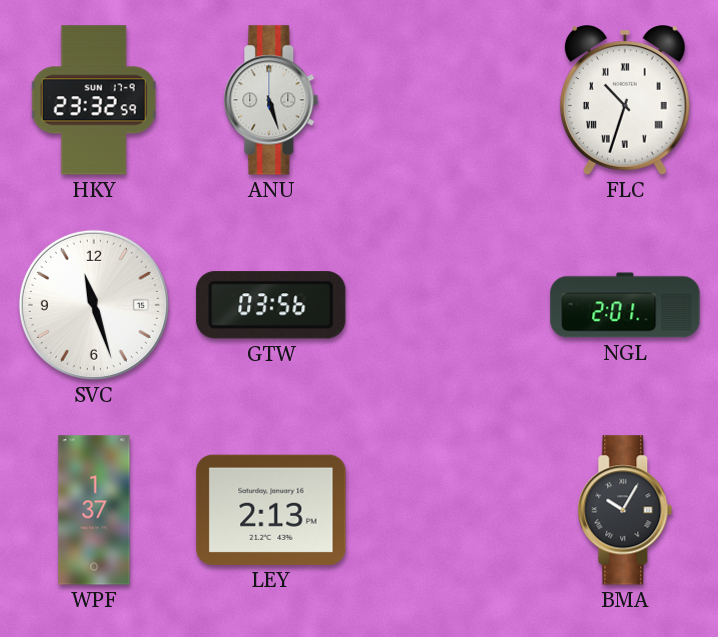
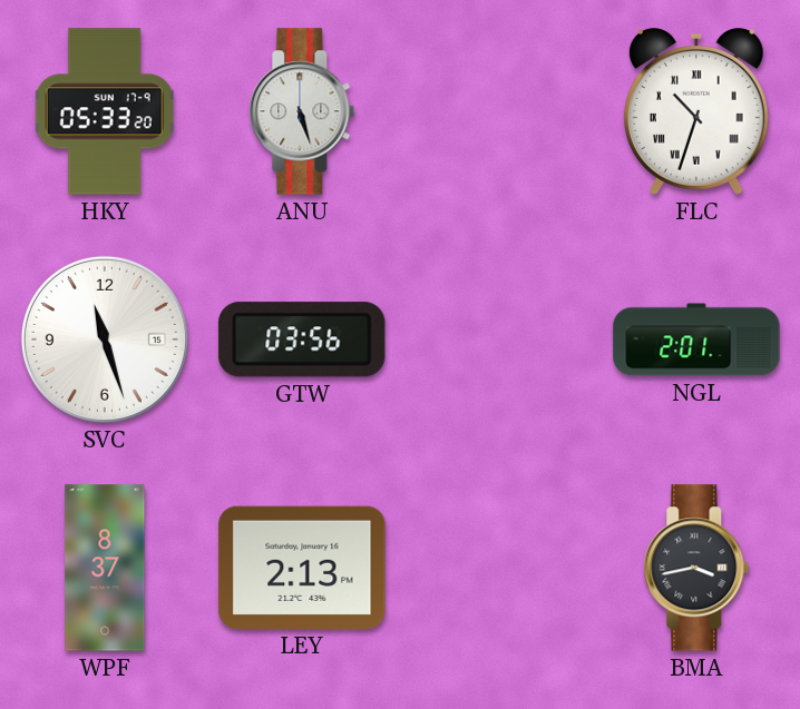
HKY: 23:32 -> 05:33
WPF: 1:37 -> 8:37
BMA: 10:05 -> 3:43
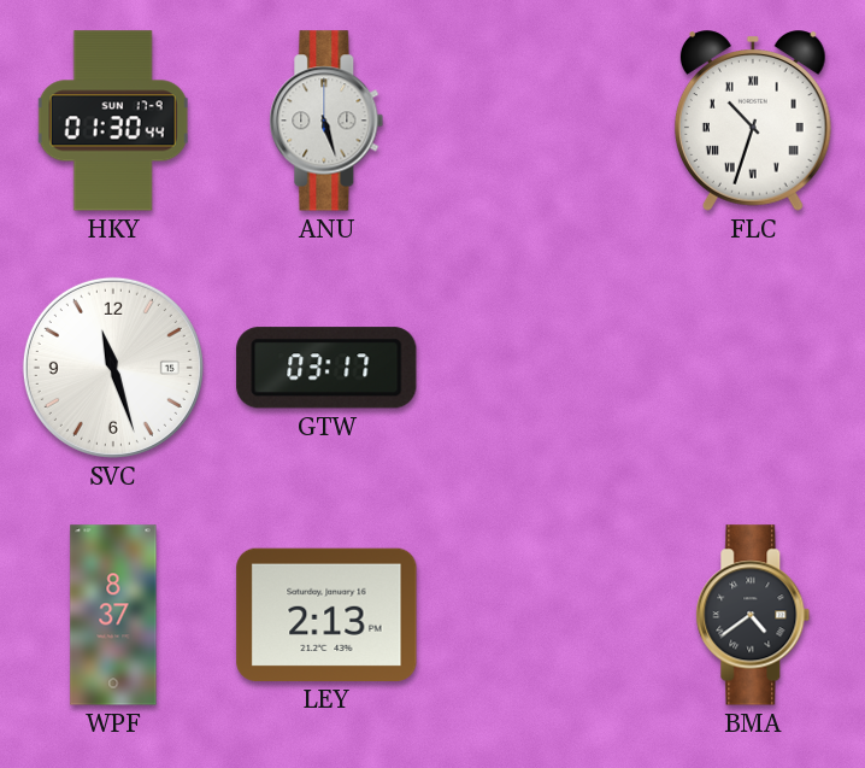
HKY: 05:33 -> 01:30
GTW: 03:56 -> 03:17
NGL: 2:01 -> none
BMA: 3:43 -> 4:39
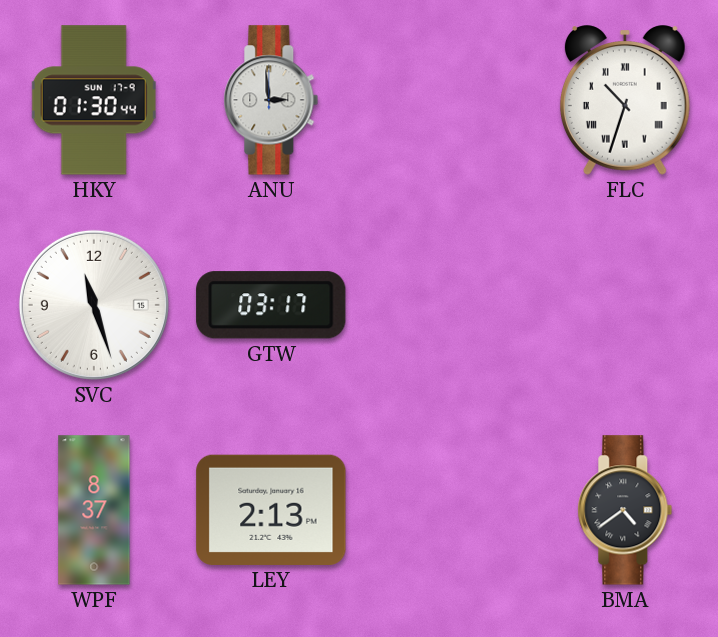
ANU: 5:27 -> 2:59
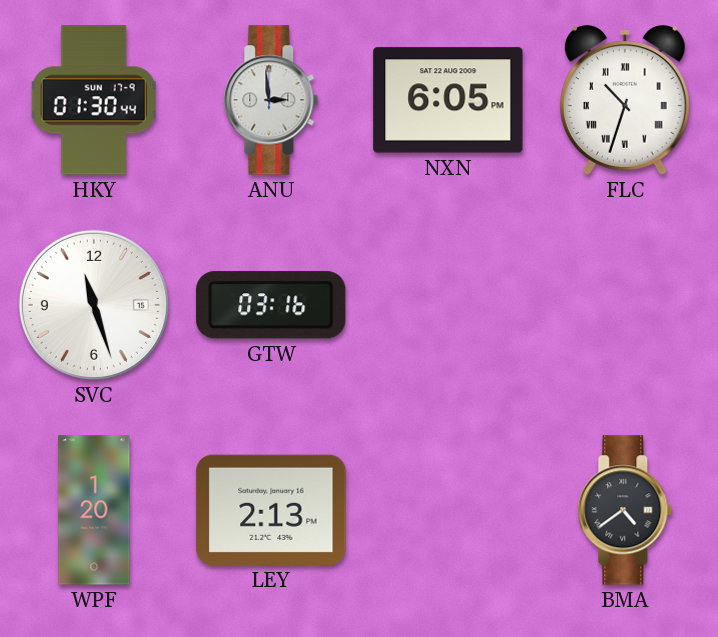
NXN: none -> 6:05
GTW: 03:17 -> 03:16
WPF: 8:37 -> 1:20
